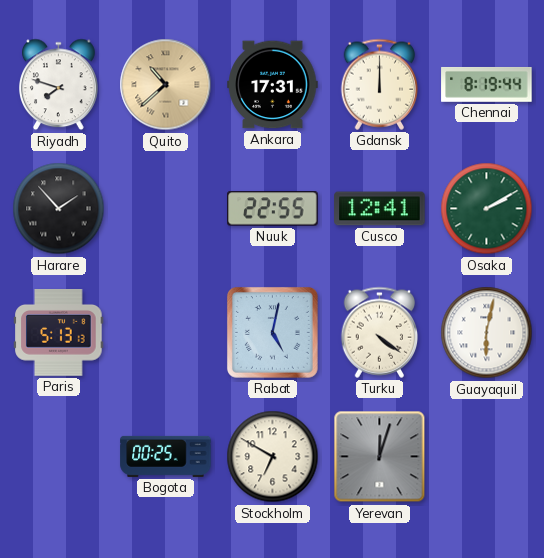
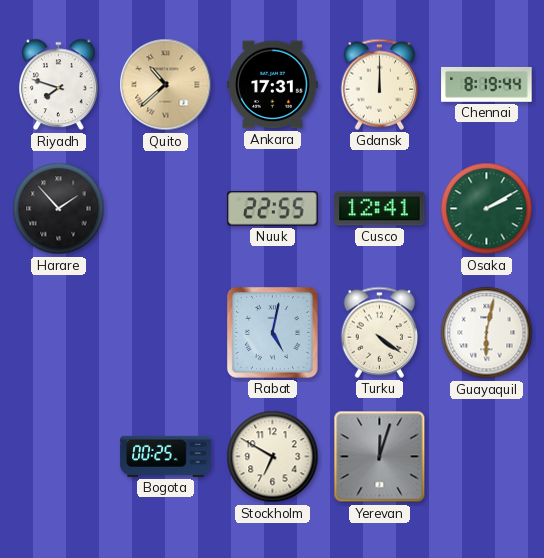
Paris: 5:13 -> none
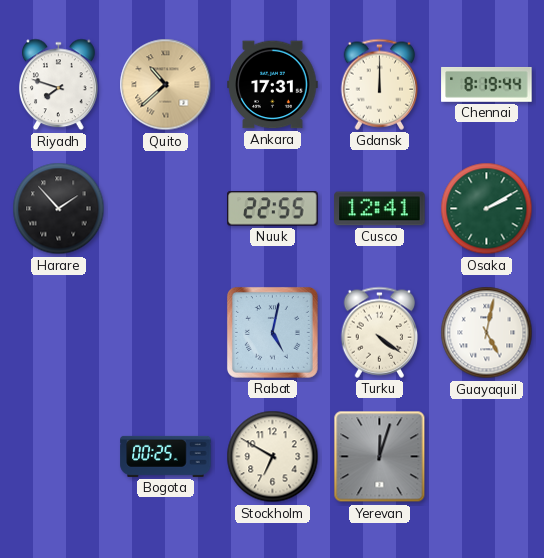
Guayaquil: 6:02 -> 5:02
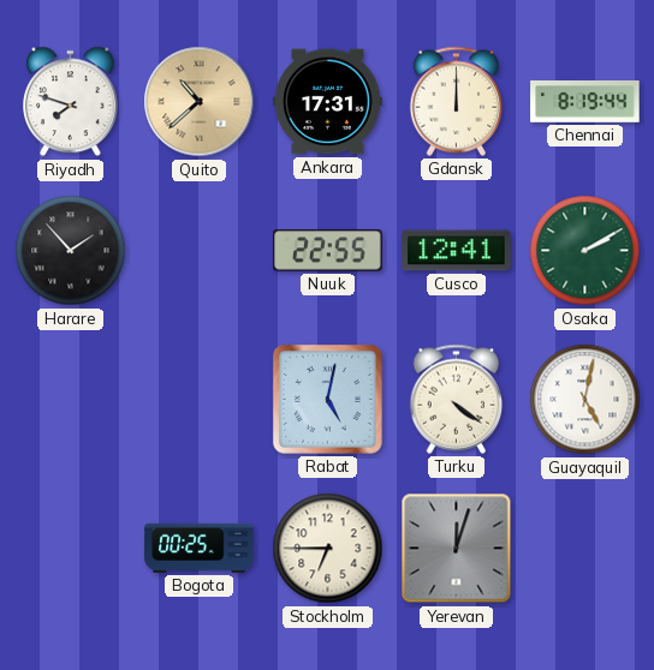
Stockholm: 6:50 -> 6:45
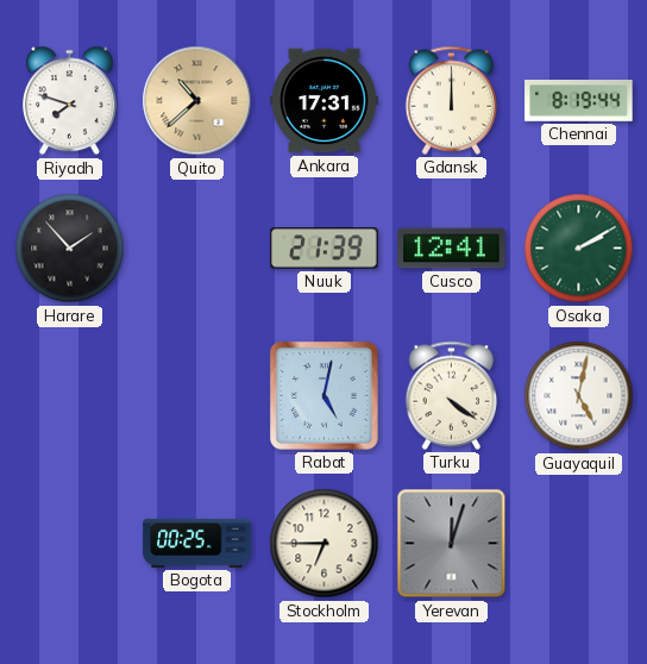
Nuuk: 22:55 -> 21:39
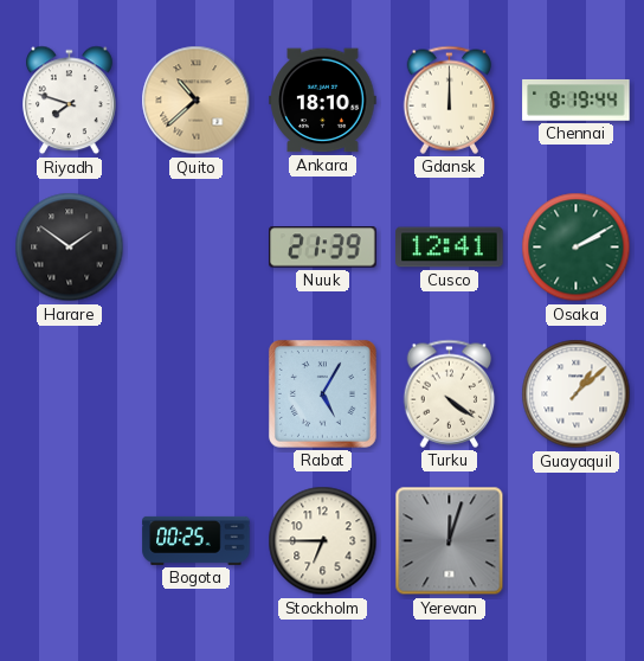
Ankara: 17:31 -> 18:10
Harare: 1:53 -> 1:51
Rabat: 5:02 -> 5:05
Guayaquil: 5:02 -> 1:08
